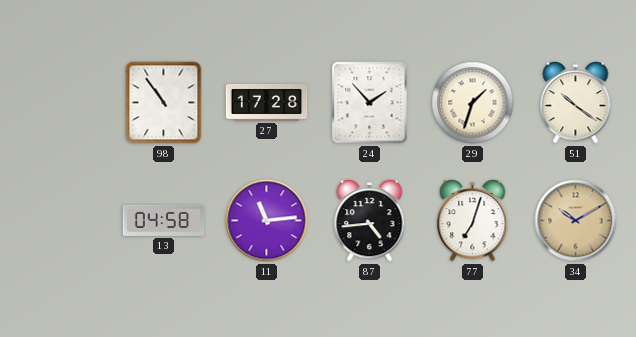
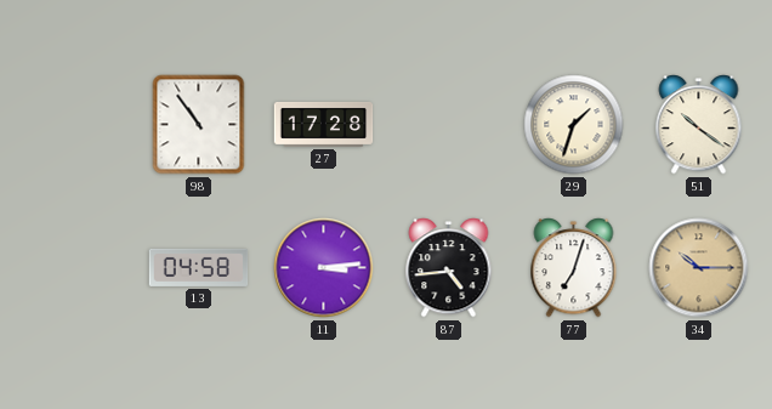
24: 1:53 -> none
11: 11:14 -> 3:14
34: 10:10 -> 10:15
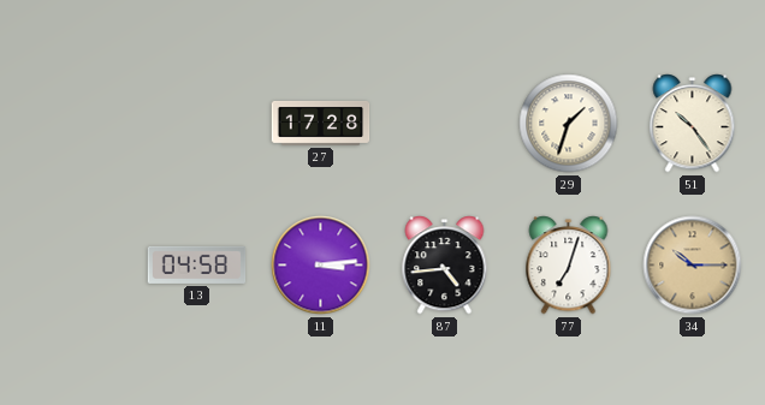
98: 10:54 -> none
51: 10:21 -> 10:24
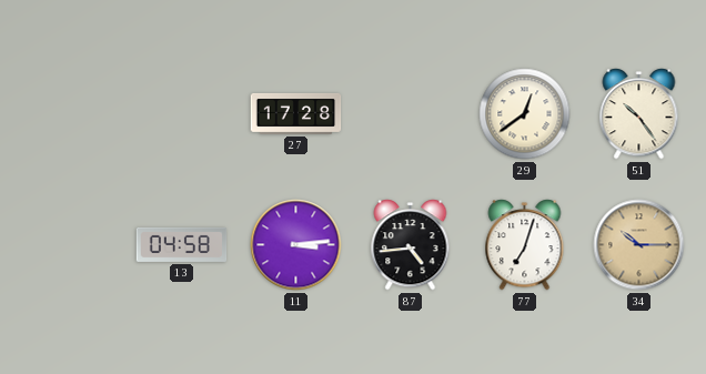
29: 1:33 -> 12:39
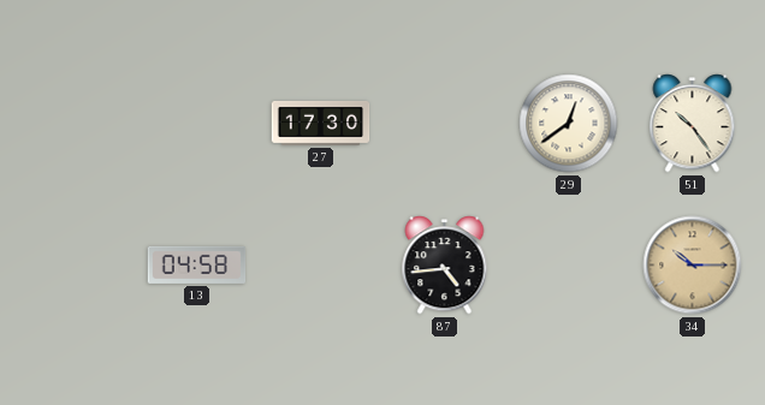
27: 17:28 -> 17:30
11: 3:14 -> none
77: 7:03 -> none
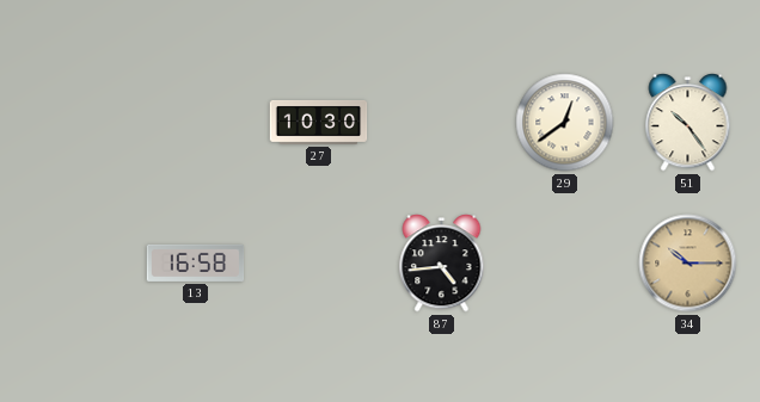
27: 17:30 -> 10:30
13: 04:58 -> 16:58
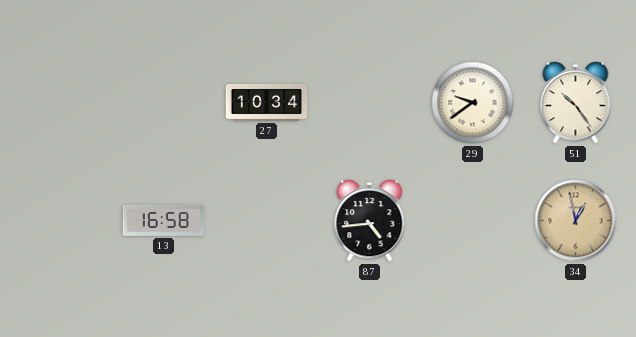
27: 10:30 -> 10:34
29: 12:39 -> 9:39
34: 10:15 -> 12:58
